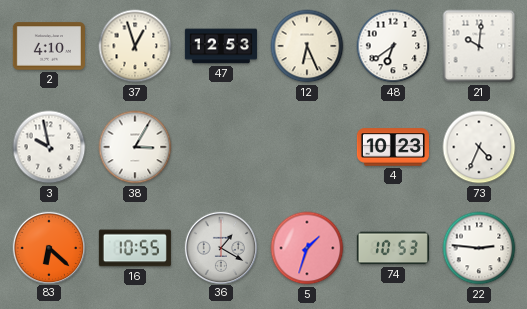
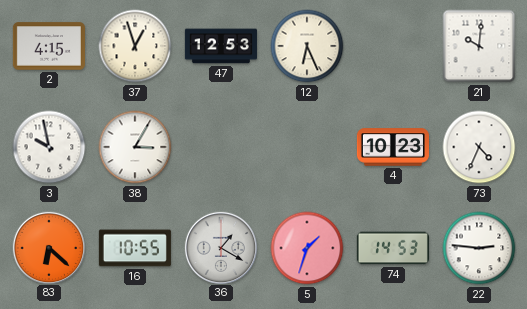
2: 4:10 -> 4:15
48: 6:39 -> none
74: 10:53 -> 14:53
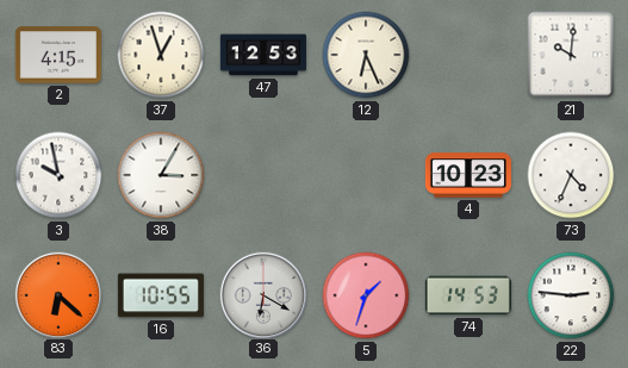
36: 1:20 -> 6:20
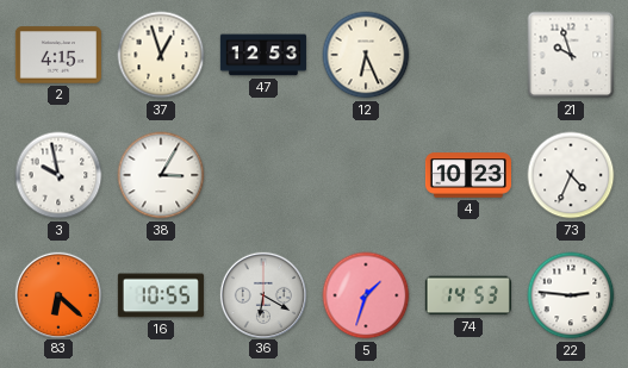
21: 10:01 -> 9:57
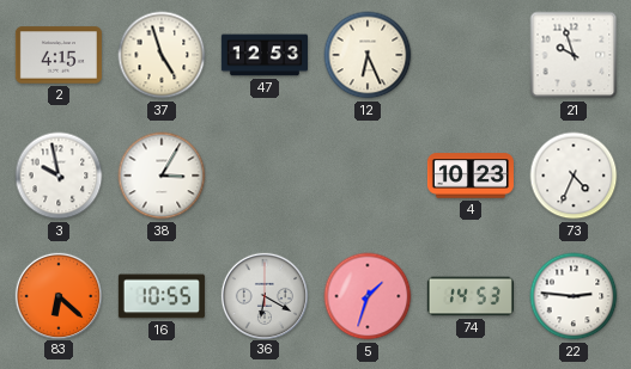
37: 12:57 -> 4:57
